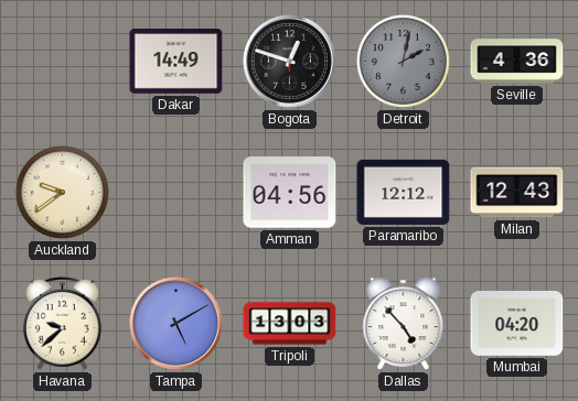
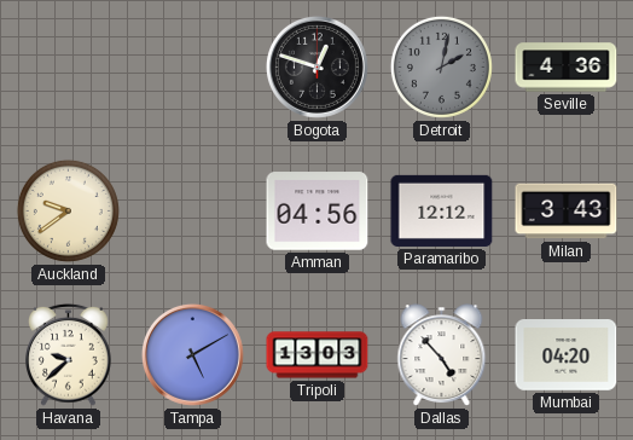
Dakar: 14:49 -> none
Milan: 12:43 -> 3:43
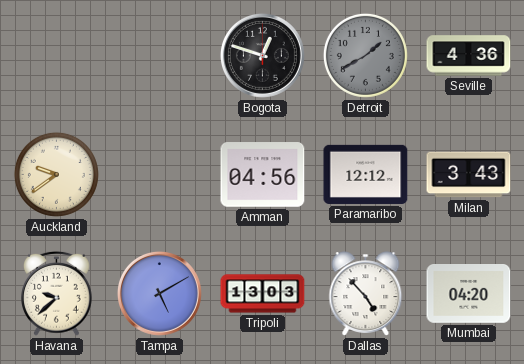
Detroit: 2:02 -> 1:40
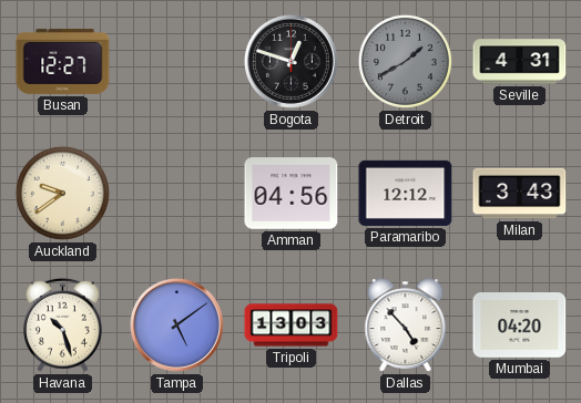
Busan: none -> 12:27
Seville: 4:36 -> 4:31
Havana: 9:38 -> 10:27
Tampa: 5:10 -> 5:09
